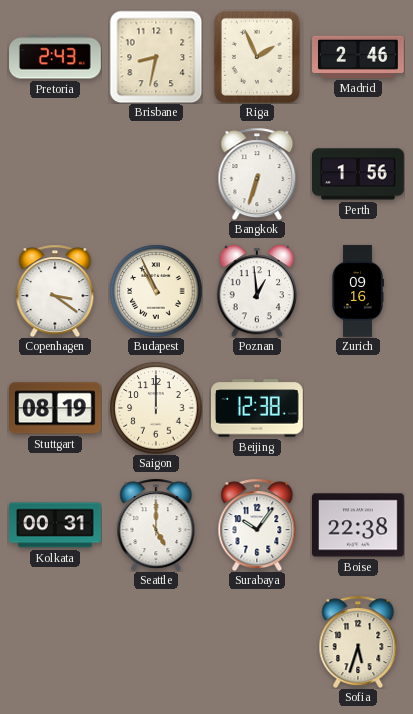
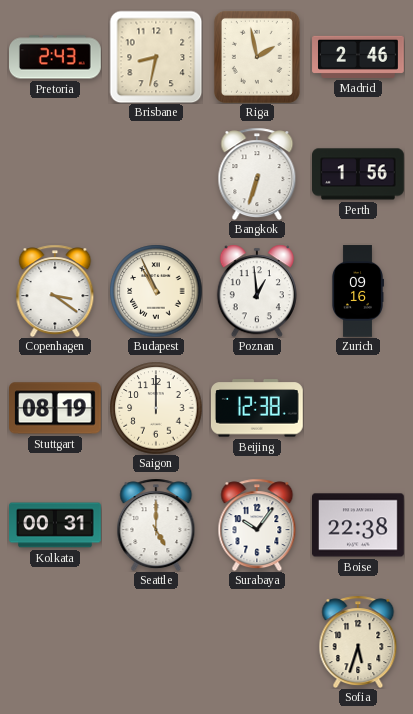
Riga: 1:56 -> 1:58
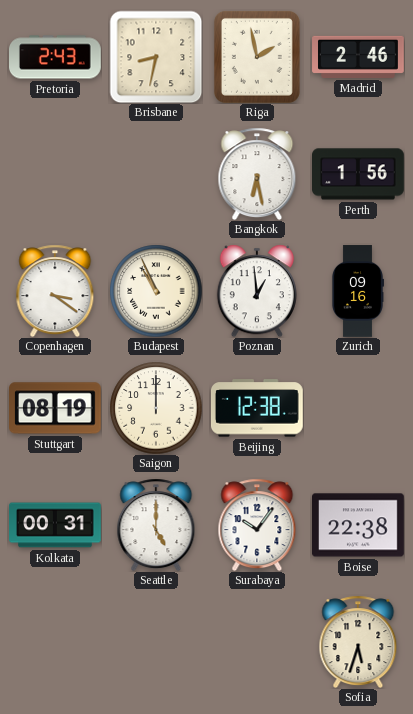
Bangkok: 6:33 -> 6:28
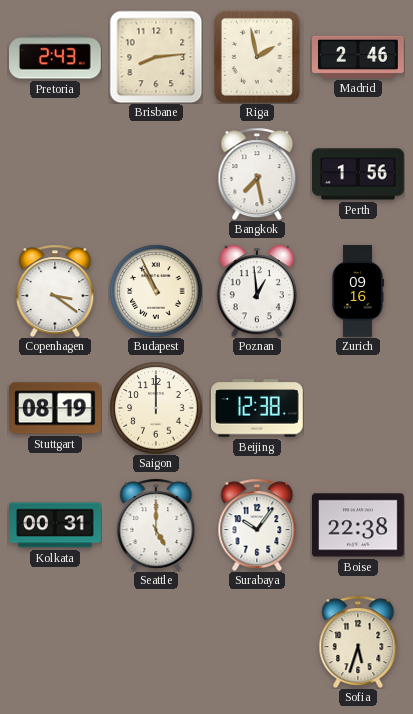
Brisbane: 8:32 -> 8:14
Bangkok: 6:28 -> 7:28
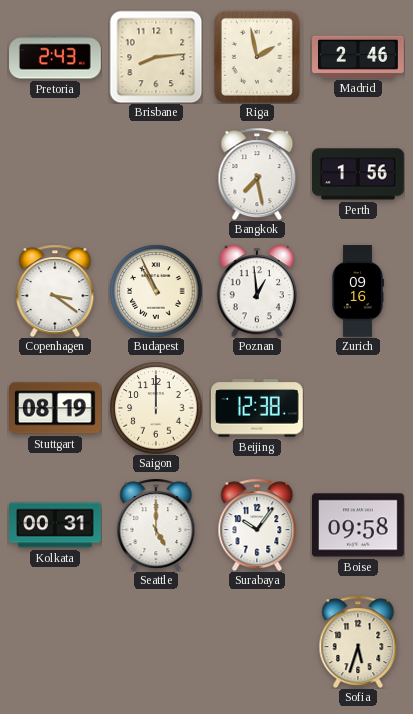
Boise: 22:38 -> 09:58
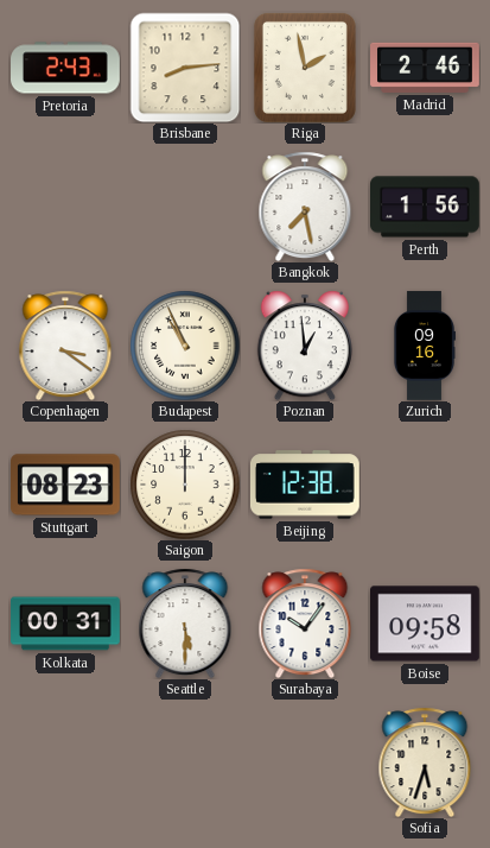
Stuttgart: 08:19 -> 08:23
Seattle: 5:00 -> 5:30
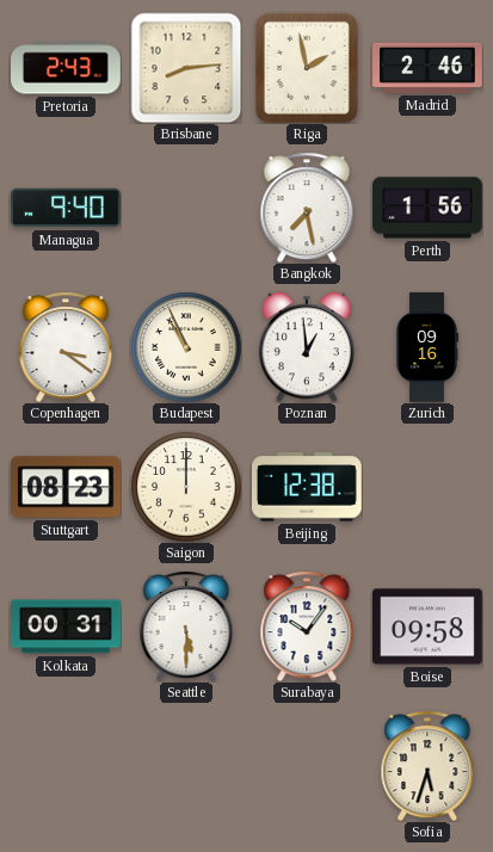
Managua: none -> 9:40
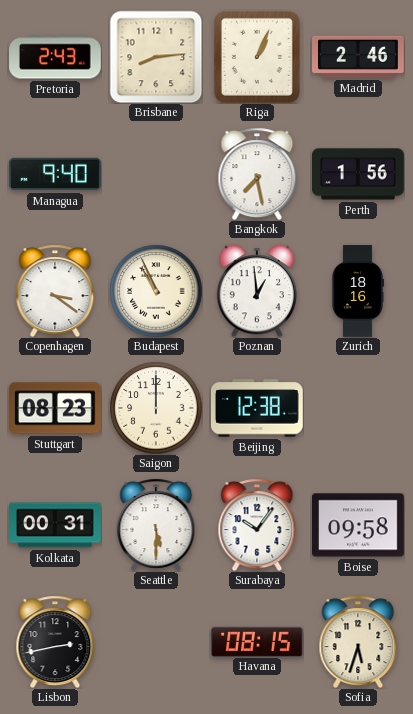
Riga: 1:58 -> 1:04
Zurich: 09:16 -> 18:16
Lisbon: none -> 2:43
Havana: none -> 08:15
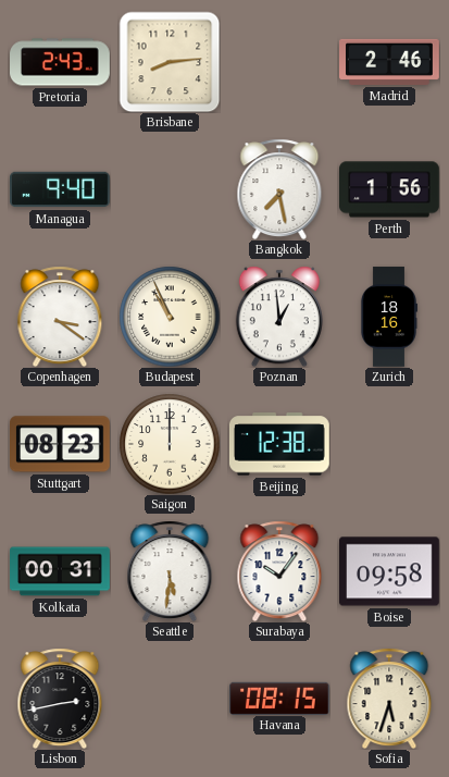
Riga: 1:04 -> none
Seattle: 5:30 -> 5:31
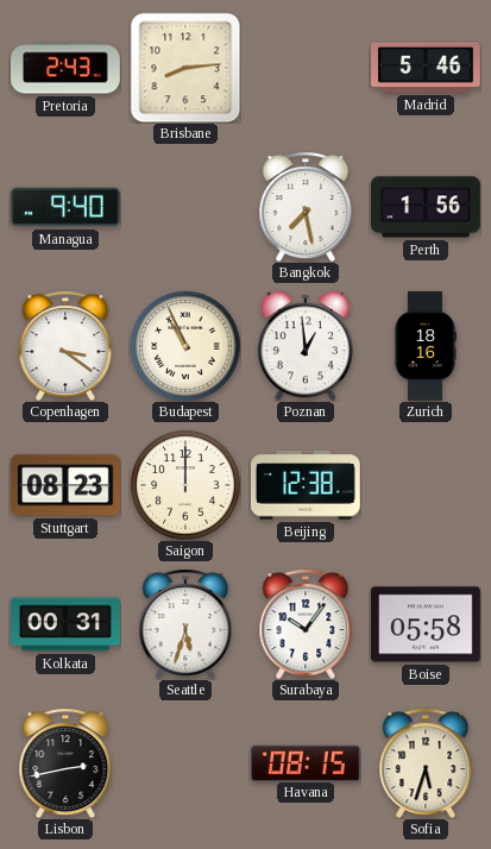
Madrid: 2:46 -> 5:46
Seattle: 5:31 -> 5:33
Boise: 09:58 -> 05:58
